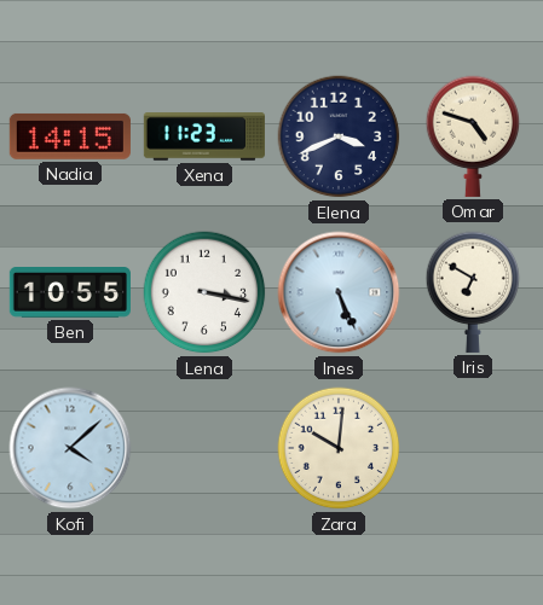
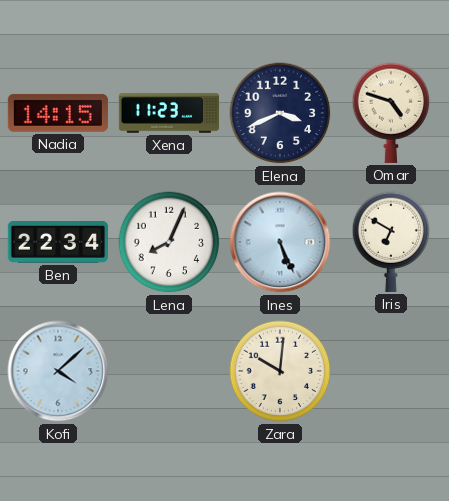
Ben: 10:55 -> 22:34
Lena: 3:17 -> 8:04
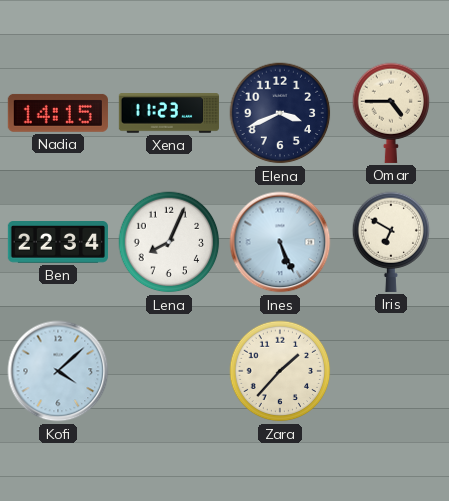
Omar: 4:48 -> 4:45
Zara: 10:01 -> 1:37
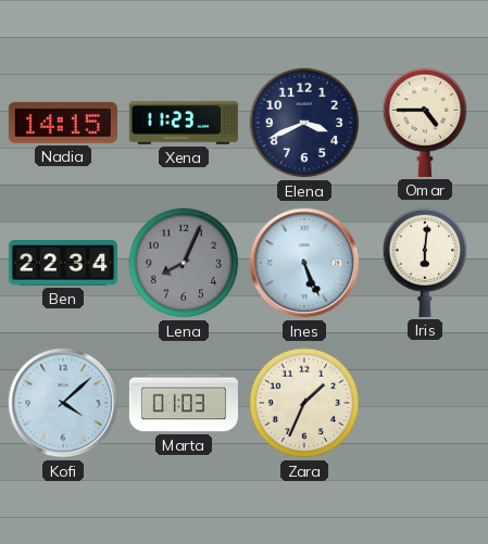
Lena dial: white -> grey
Iris: 6:50 -> 6:01
Marta: none -> 01:03
Zara: 1:37 -> 1:34
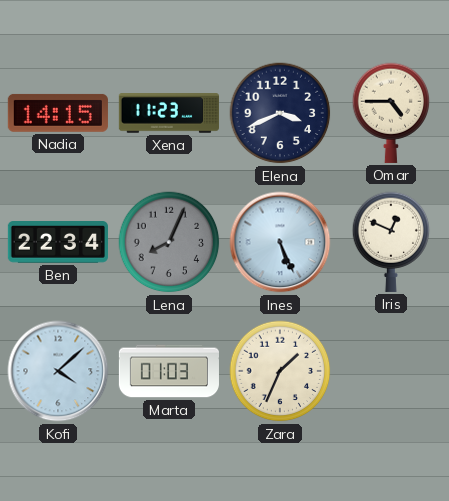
Iris: 6:01 -> 12:49
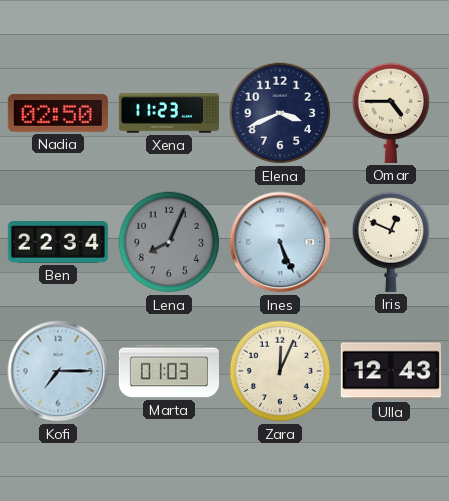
Nadia: 14:15 -> 02:50
Kofi: 4:08 -> 7:15
Zara: 1:34 -> 12:04
Ulla: none -> 12:43
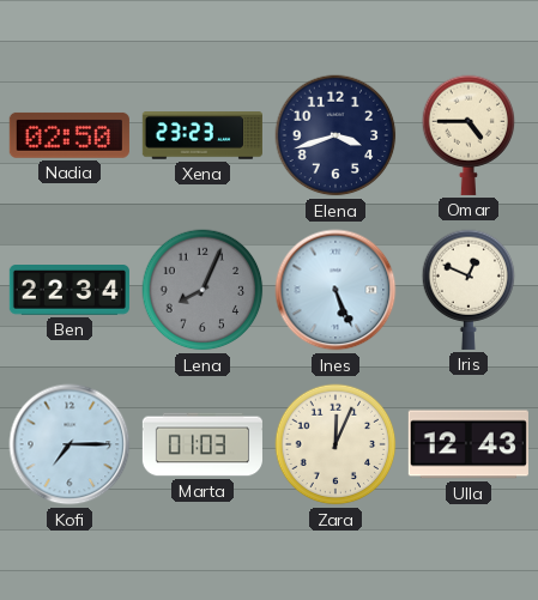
Xena: 11:23 -> 23:23
Elena: 3:41 -> 3:42
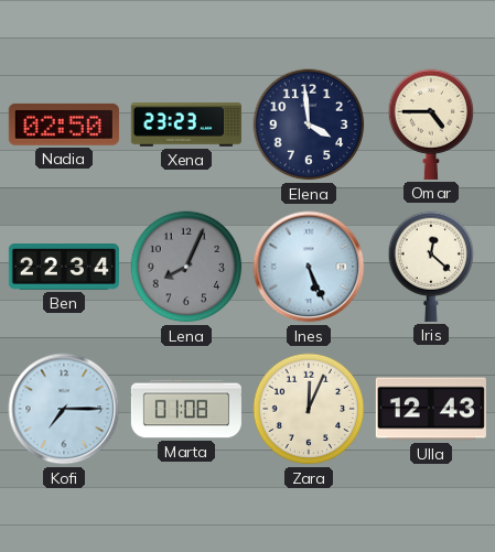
Elena: 3:42 -> 3:59
Iris: 12:49 -> 12:22
Marta: 01:03 -> 01:08
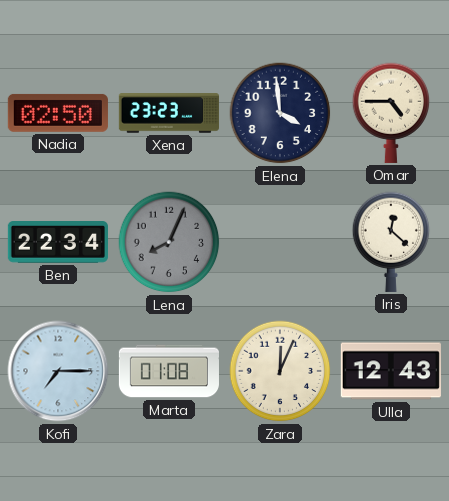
Ines: 5:26 -> none
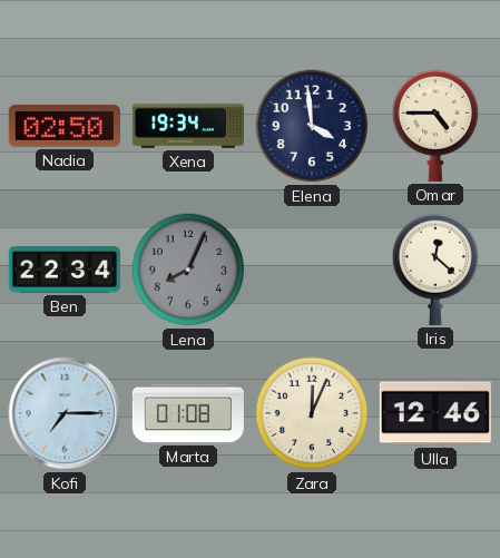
Xena: 23:23 -> 19:34
Ulla: 12:43 -> 12:46
